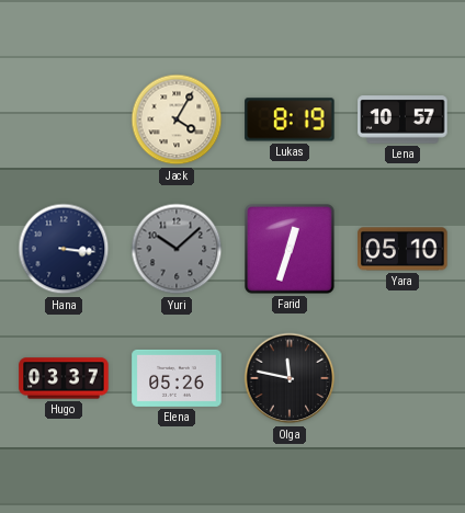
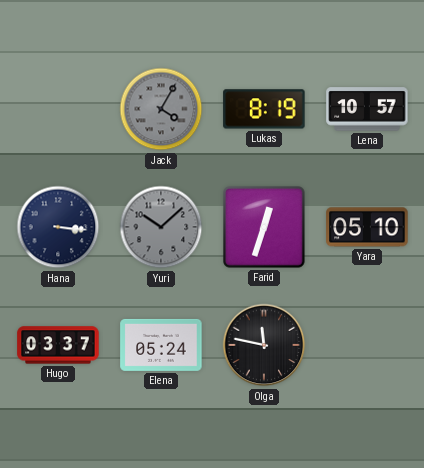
Jack dial: cream -> grey
Elena: 05:26 -> 05:24
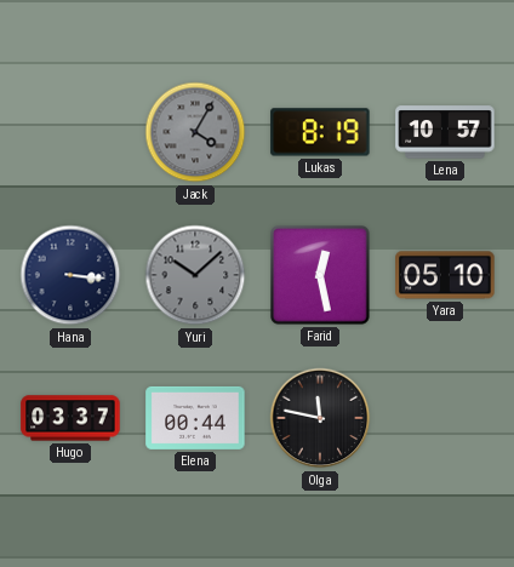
Farid: 12:33 -> 12:28
Elena: 05:24 -> 00:44
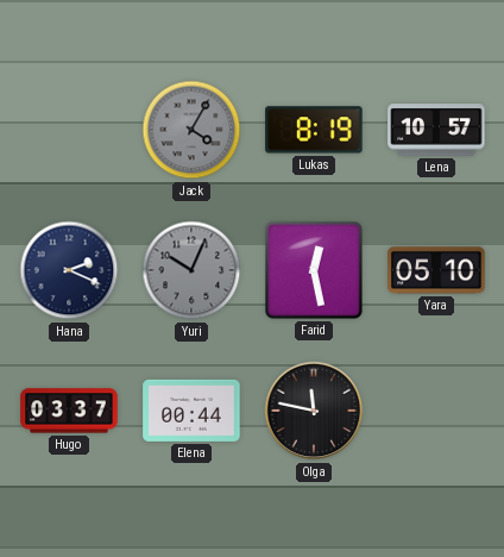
Hana: 3:16 -> 2:19
Yuri: 10:08 -> 10:04
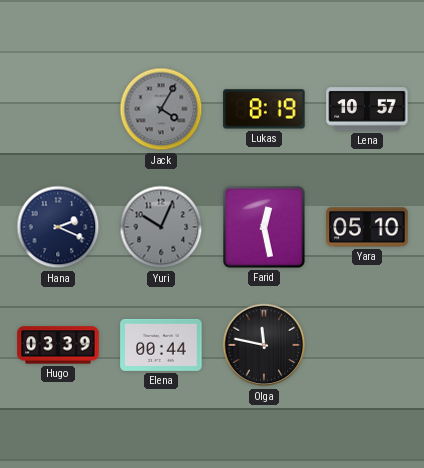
Hugo: 03:37 -> 03:39
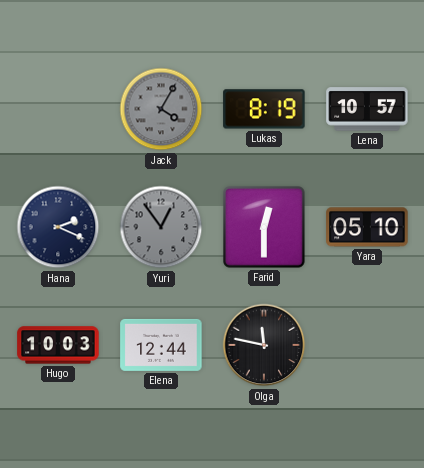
Yuri: 10:04 -> 12:54
Farid: 12:28 -> 12:30
Hugo: 03:39 -> 10:03
Elena: 00:44 -> 12:44
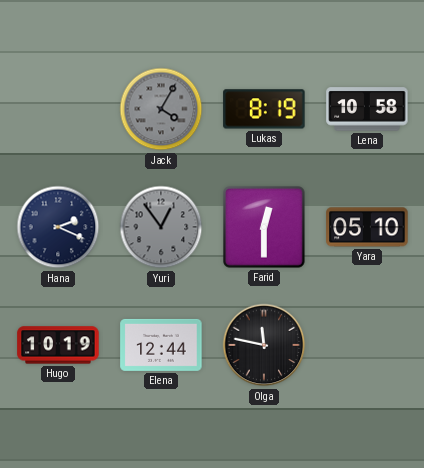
Lena: 10:57 -> 10:58
Hugo: 10:03 -> 10:19
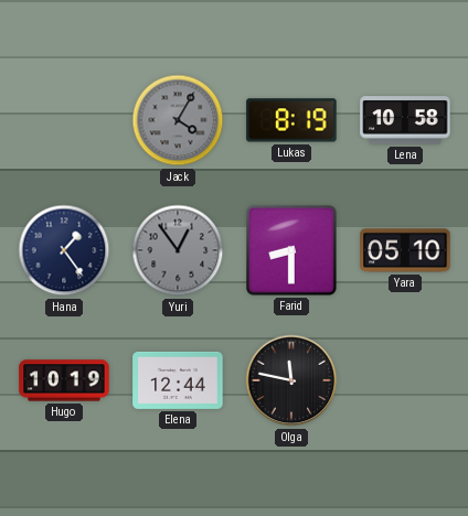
Hana: 2:19 -> 1:24
Farid: 12:30 -> 8:30
